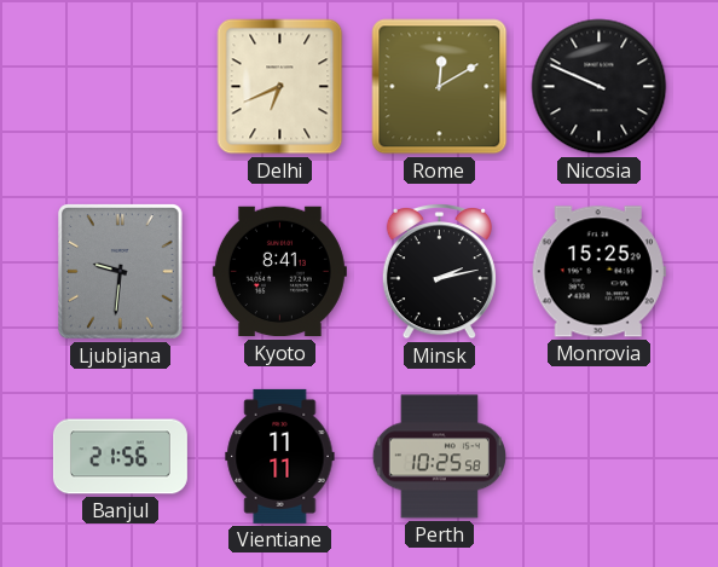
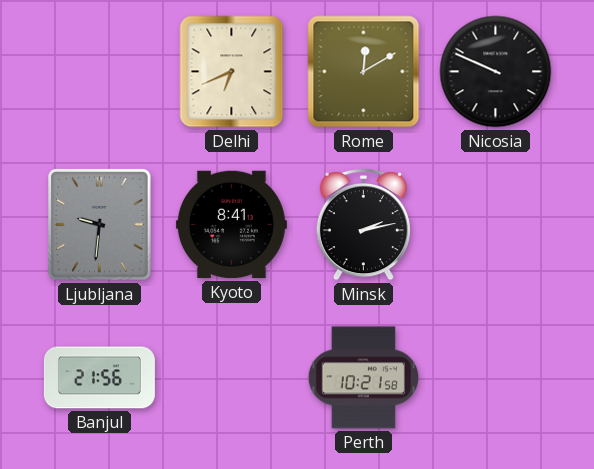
Monrovia: 15:25 -> none
Vientiane: 11:11 -> none
Perth: 10:25 -> 10:21
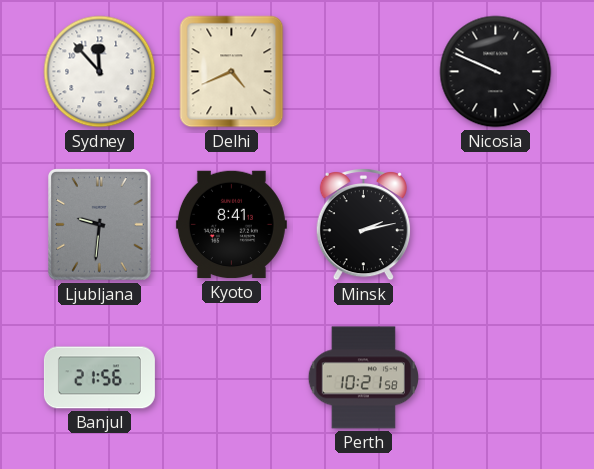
Sydney: none -> 11:53
Delhi: 6:41 -> 4:41
Rome: 12:10 -> none
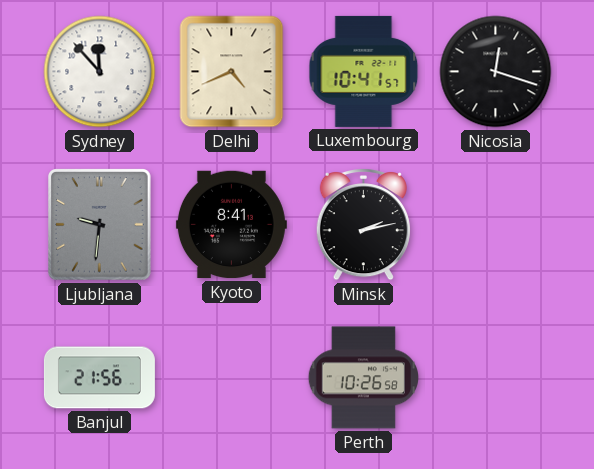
Luxembourg: none -> 10:41
Nicosia: 9:49 -> 12:18
Perth: 10:21 -> 10:26
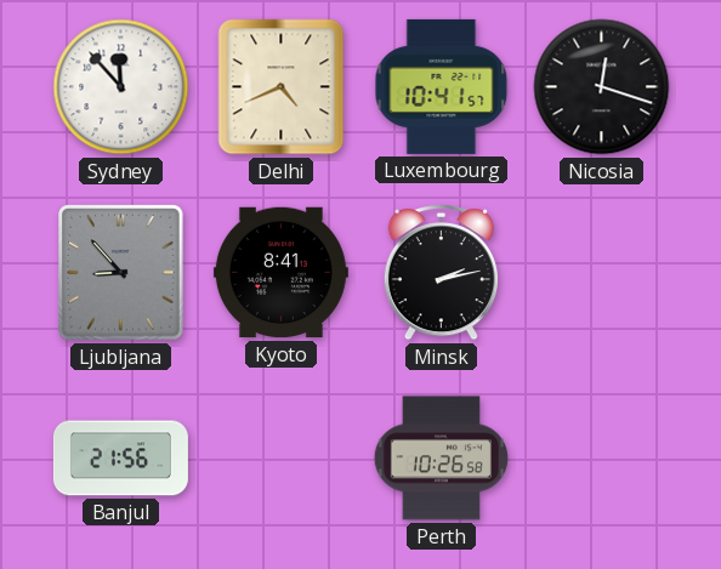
Ljubljana: 9:31 -> 8:53
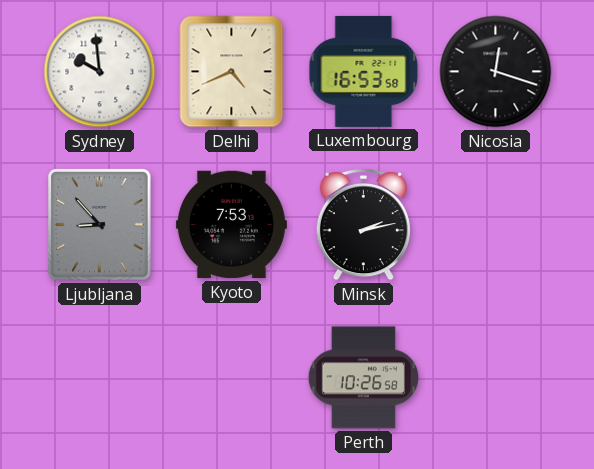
Sydney: 11:53 -> 9:59
Luxembourg: 10:41 -> 16:53
Kyoto: 8:41 -> 7:53
Banjul: 21:56 -> none
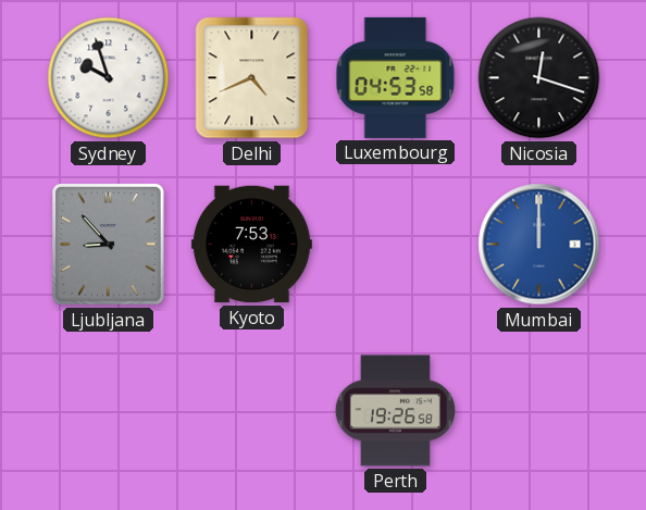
Sydney: 9:59 -> 9:57
Luxembourg: 16:53 -> 04:53
Minsk: 2:13 -> none
Mumbai: none -> 12:00
Perth: 10:26 -> 19:26
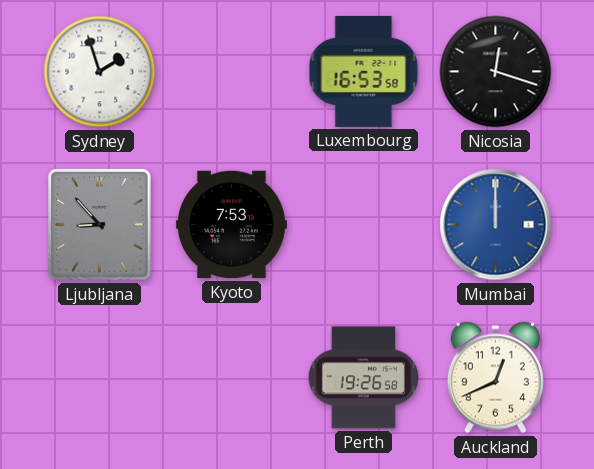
Sydney: 9:57 -> 1:57
Delhi: 4:41 -> none
Luxembourg: 04:53 -> 16:53
Auckland: none -> 12:41
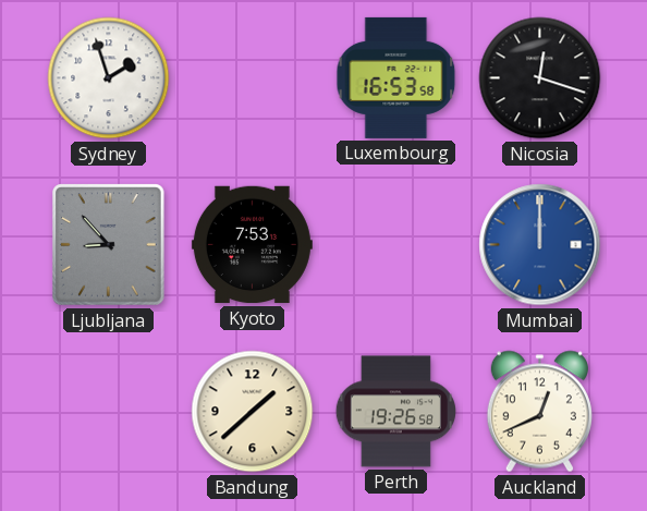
Bandung: none -> 1:38
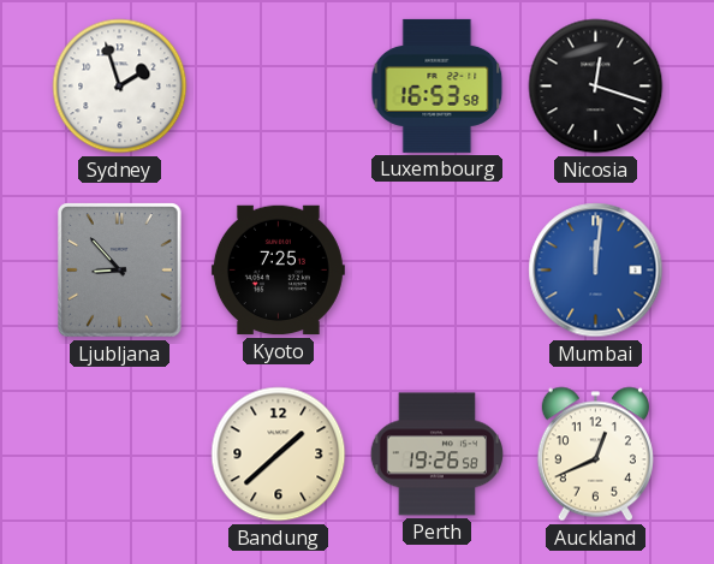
Kyoto: 7:53 -> 7:25
Mumbai: 12:00 -> 12:01
